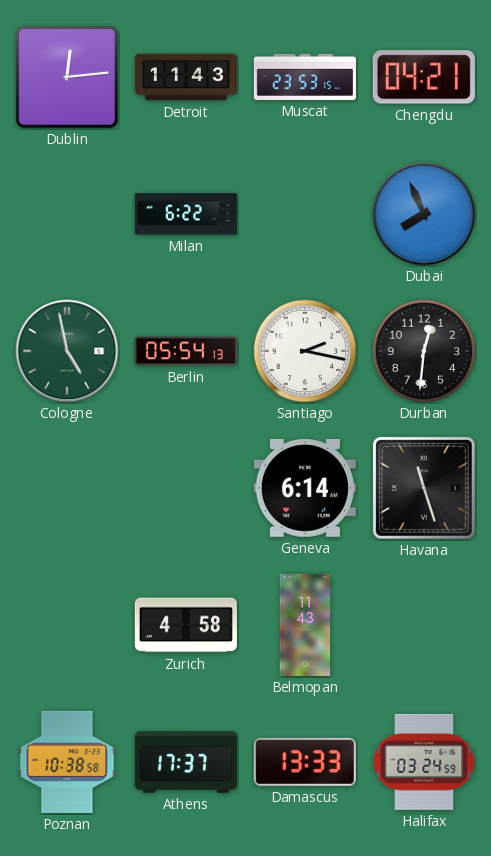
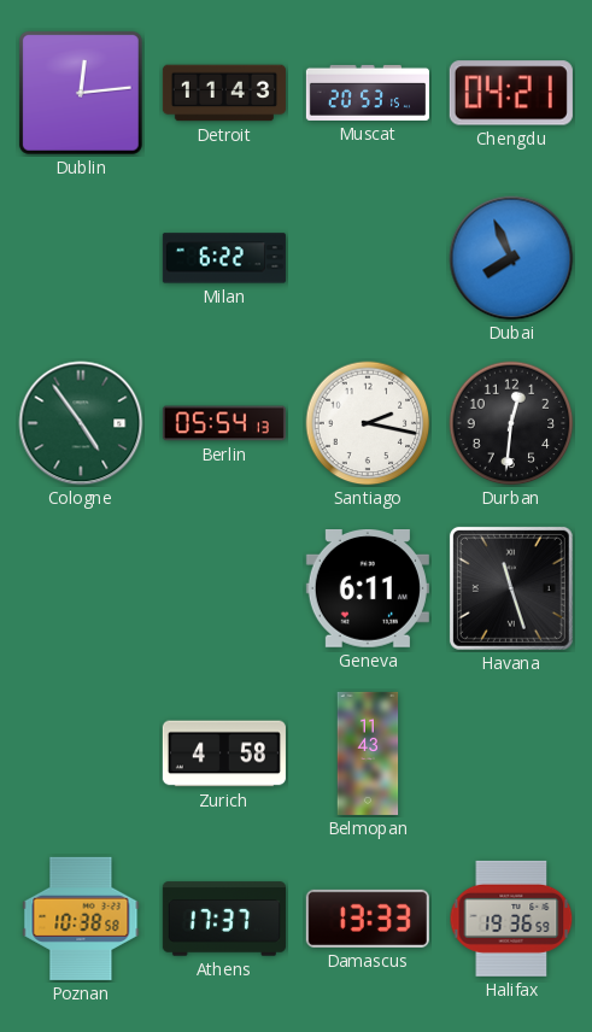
Muscat: 23:53 -> 20:53
Cologne: 4:58 -> 4:54
Geneva: 6:14 -> 6:11
Halifax: 03:24 -> 19:36
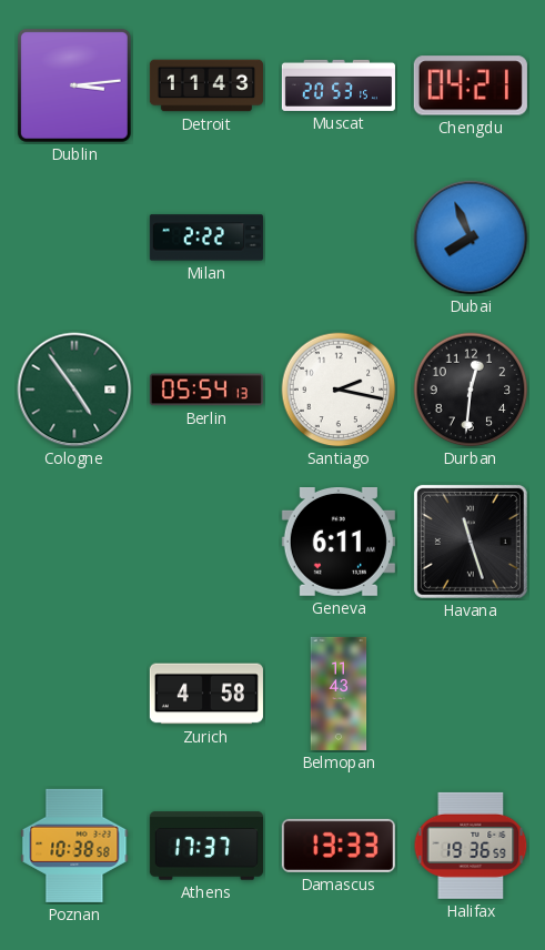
Dublin: 12:14 -> 3:14
Milan: 6:22 -> 2:22
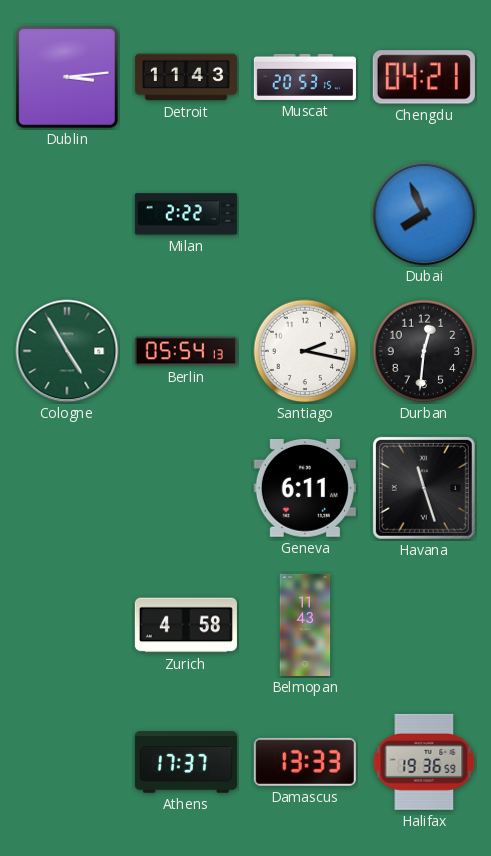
Cologne: 4:54 -> 4:55
Poznan: 10:38 -> none
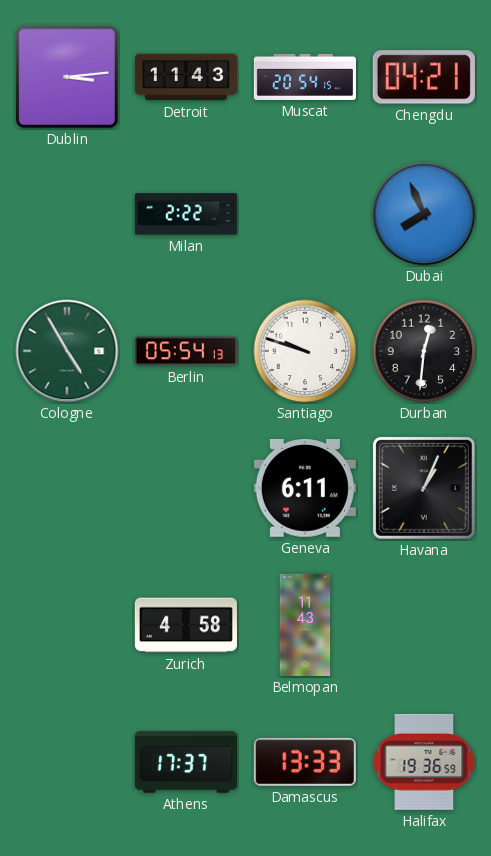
Muscat: 20:53 -> 20:54
Santiago: 2:17 -> 9:48
Havana: 11:27 -> 1:04
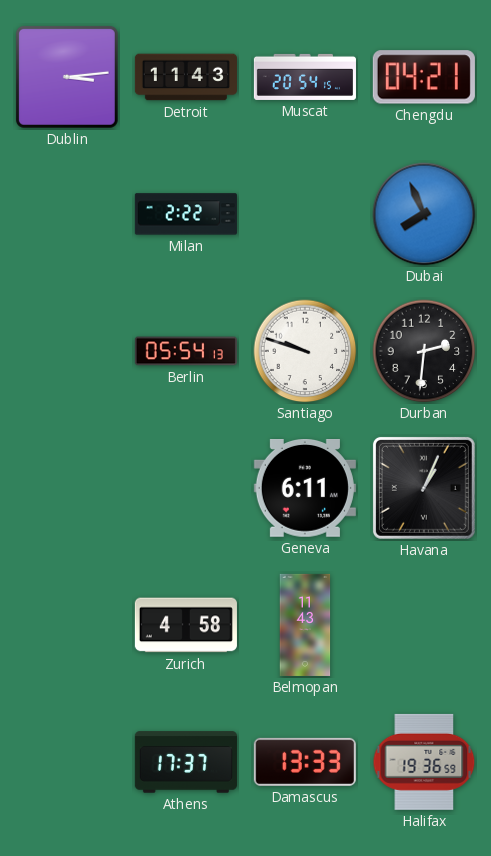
Cologne: 4:55 -> none
Durban: 12:31 -> 2:31
